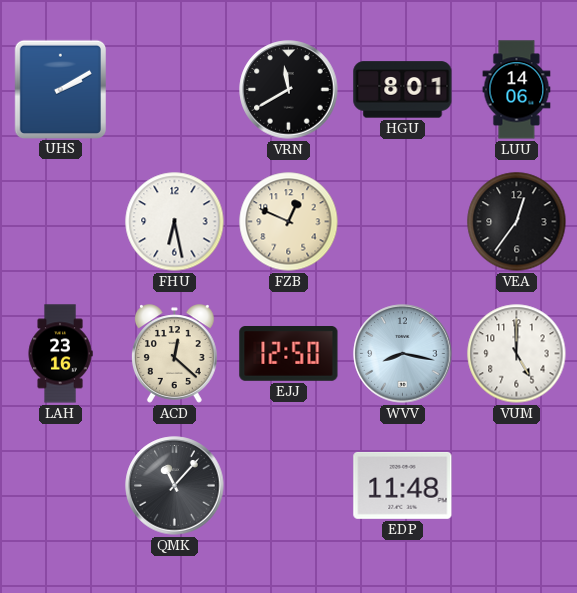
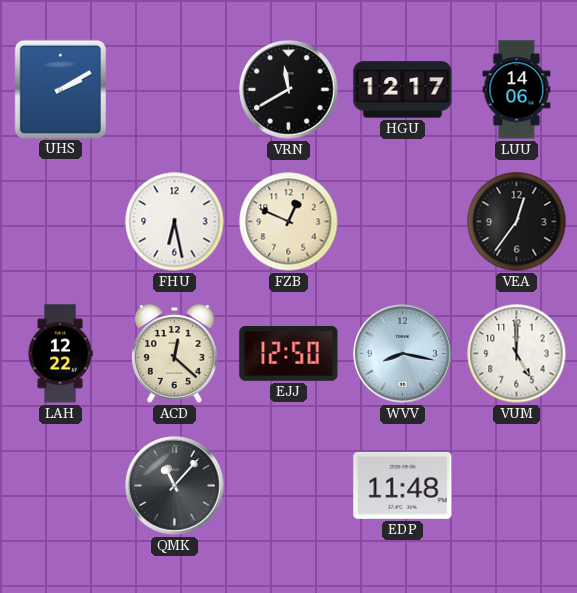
HGU: 8:01 -> 12:17
LAH: 23:16 -> 12:22
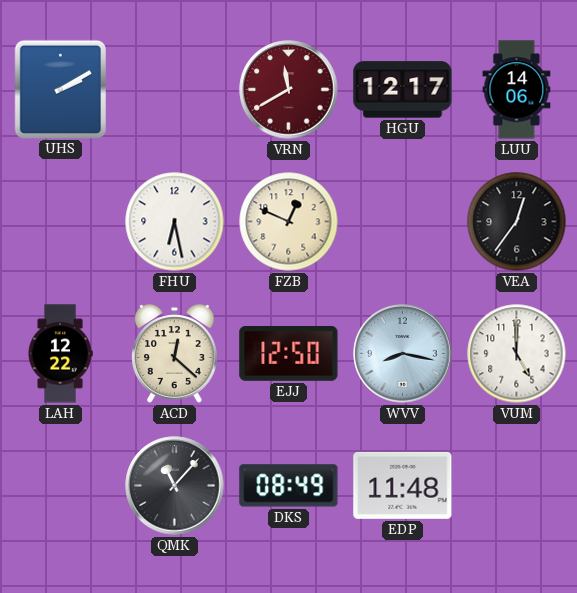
VRN dial: black -> burgundy
DKS: none -> 08:49
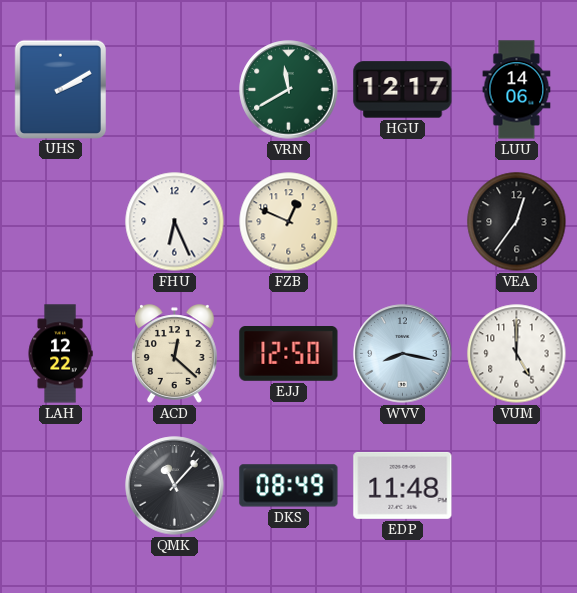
VRN dial: burgundy -> green
FHU: 6:28 -> 6:26
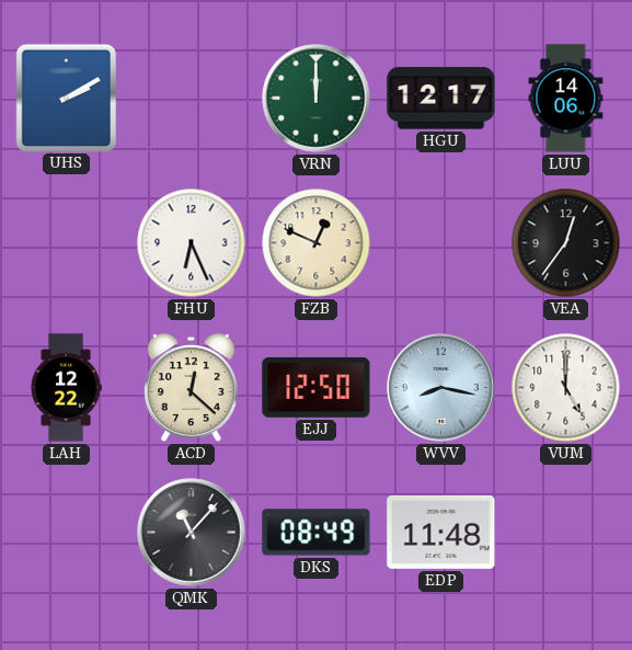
VRN: 11:40 -> 12:00
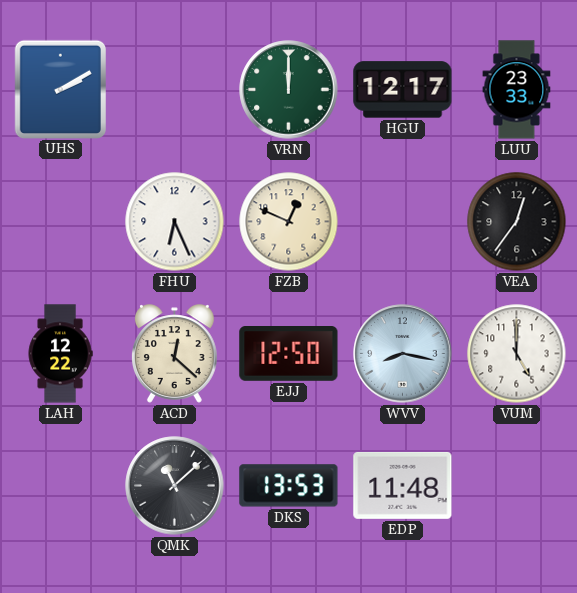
LUU: 14:06 -> 23:33
QMK: 11:07 -> 11:08
DKS: 08:49 -> 13:53
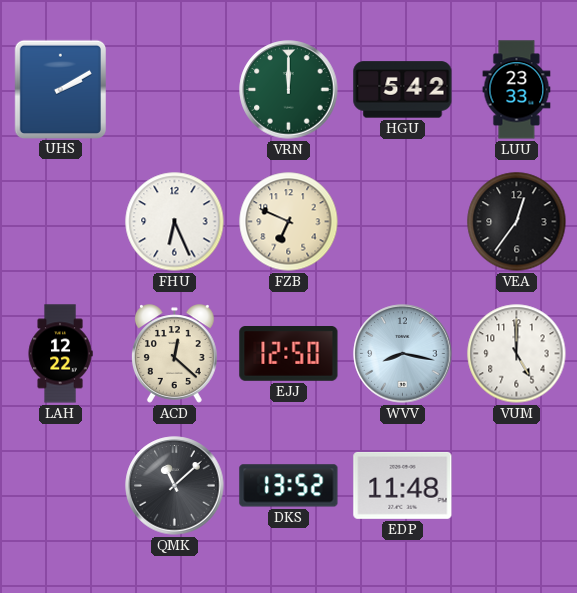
HGU: 12:17 -> 5:42
FZB: 12:49 -> 6:49
DKS: 13:53 -> 13:52
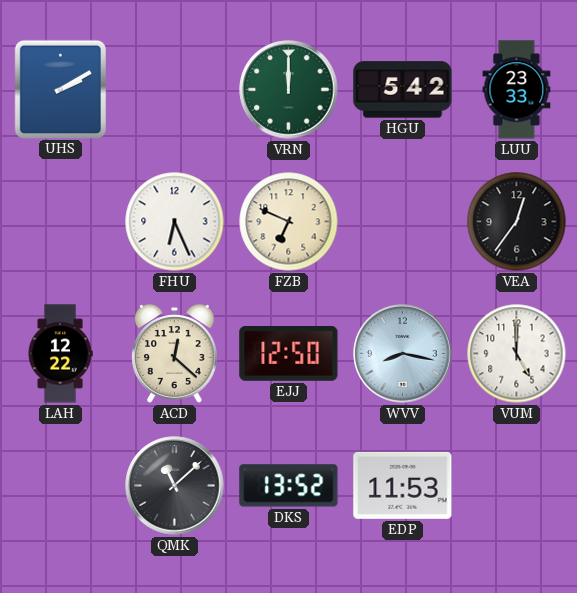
EDP: 11:48 -> 11:53
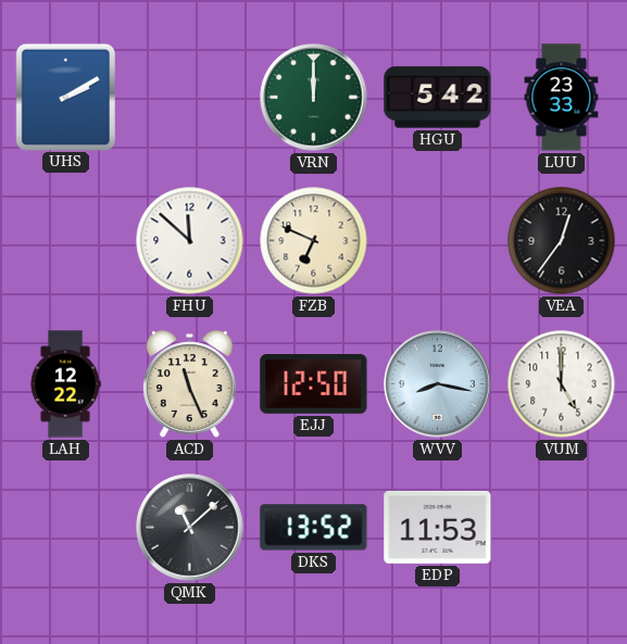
FHU: 6:26 -> 11:52
ACD: 12:22 -> 11:26
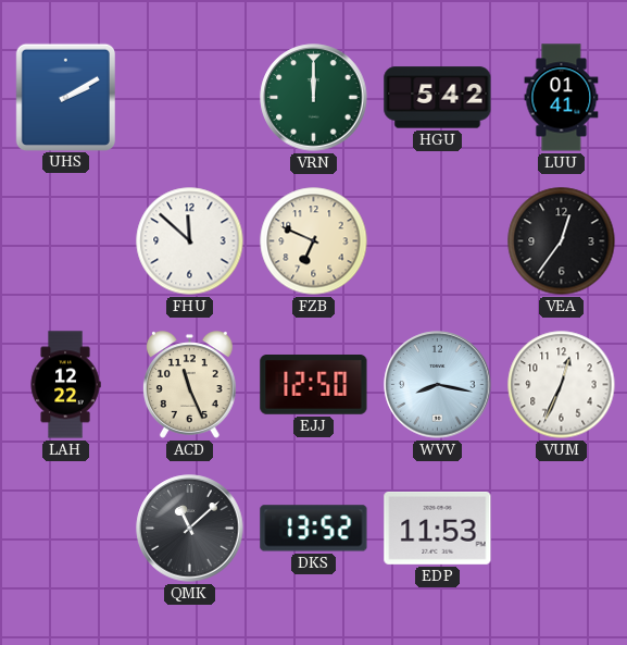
LUU: 23:33 -> 01:41
VUM: 5:00 -> 12:34
